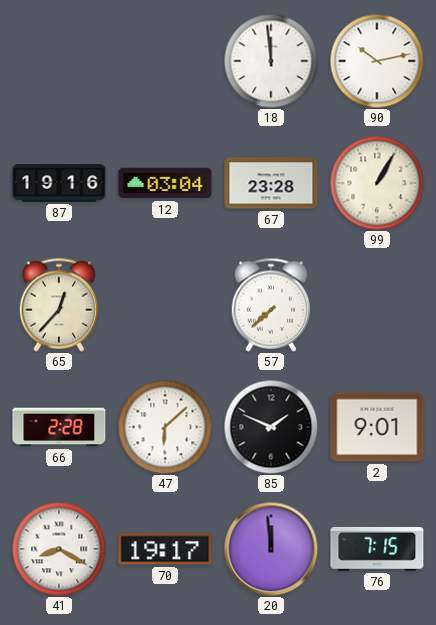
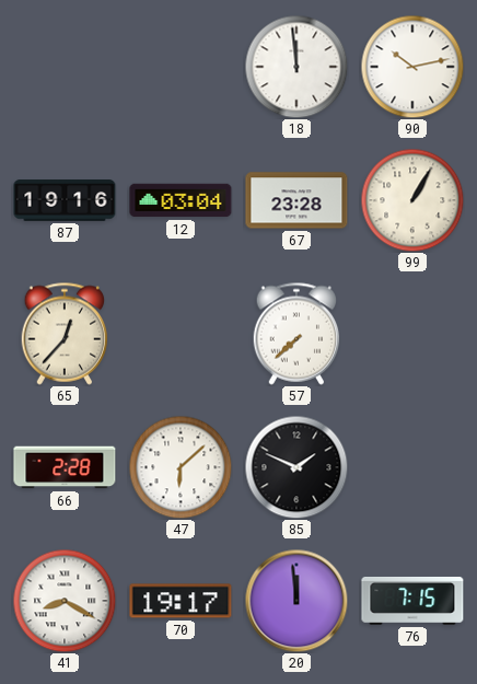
2: 9:01 -> none
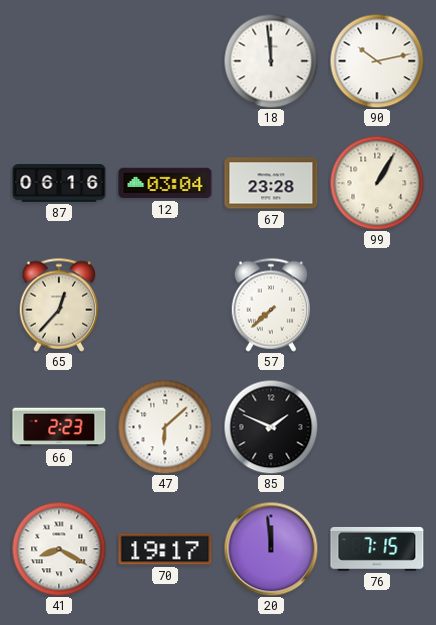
87: 19:16 -> 06:16
66: 2:28 -> 2:23
